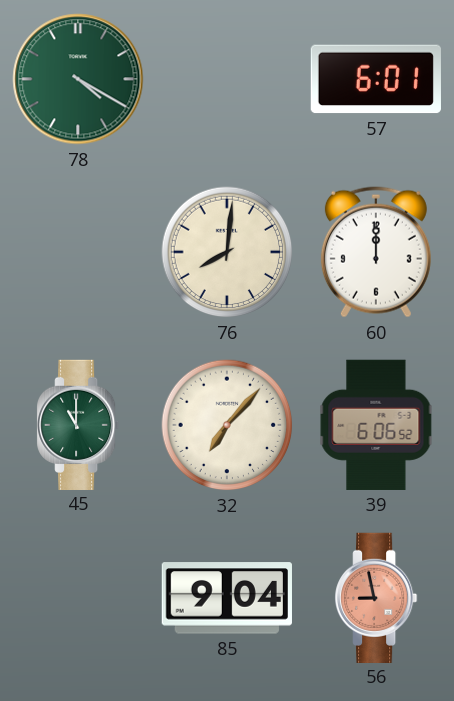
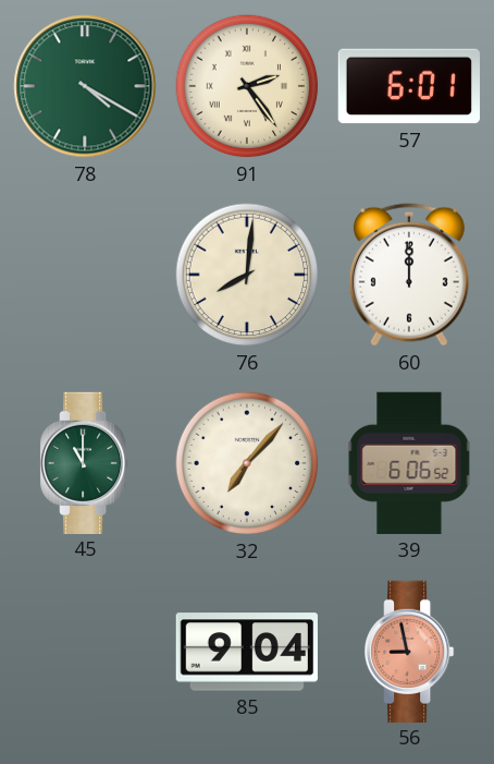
91: none -> 2:24
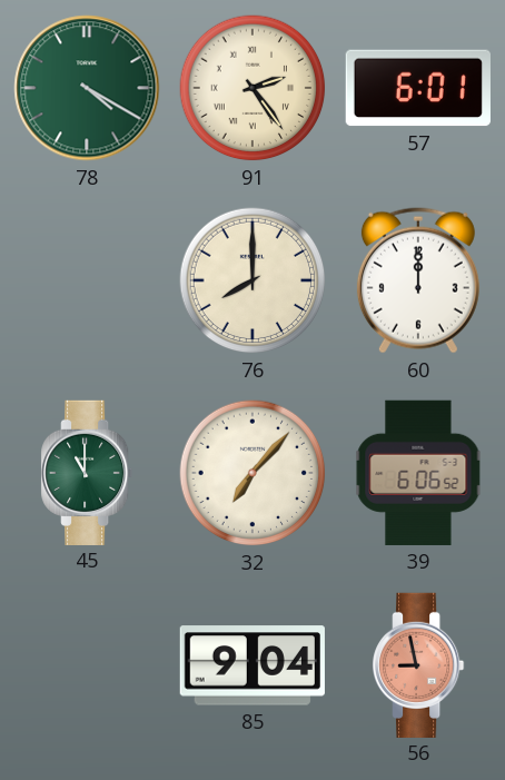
76: 8:01 -> 8:00
